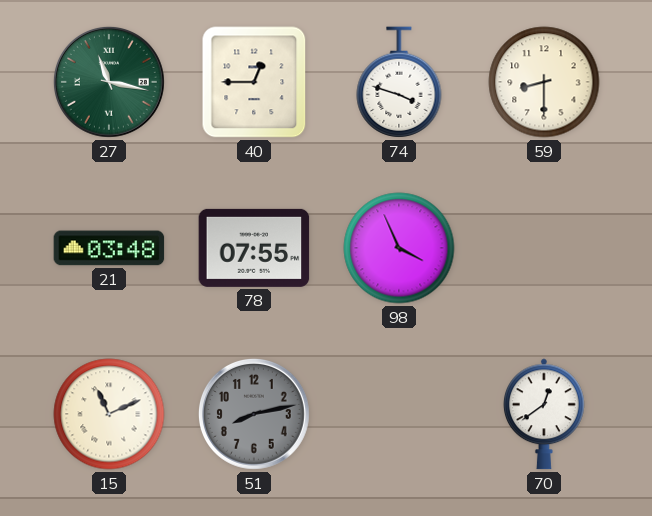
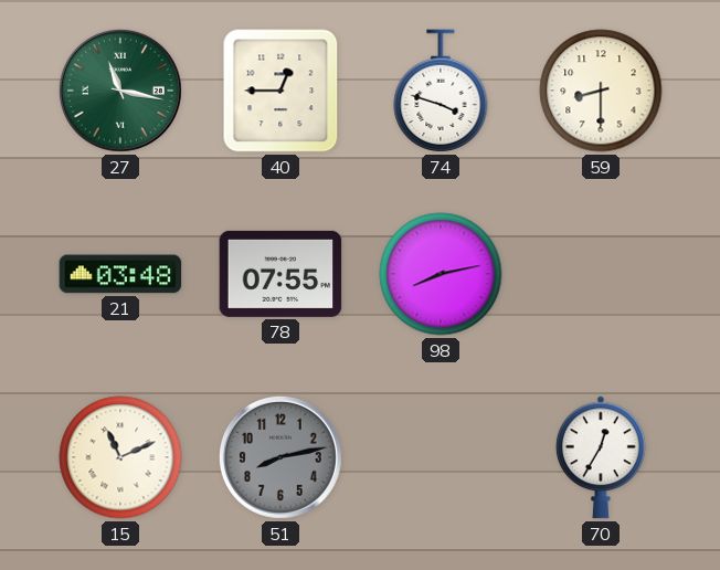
98: 3:56 -> 8:13
70: 12:39 -> 12:35
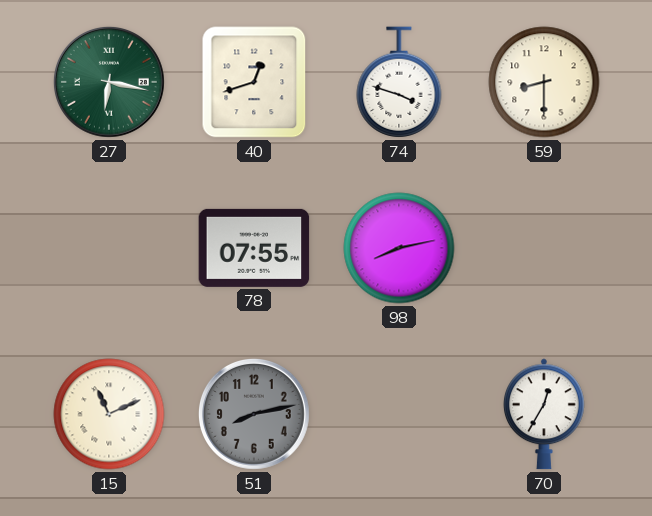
27: 11:17 -> 6:17
40: 12:45 -> 12:42
21: 03:48 -> none
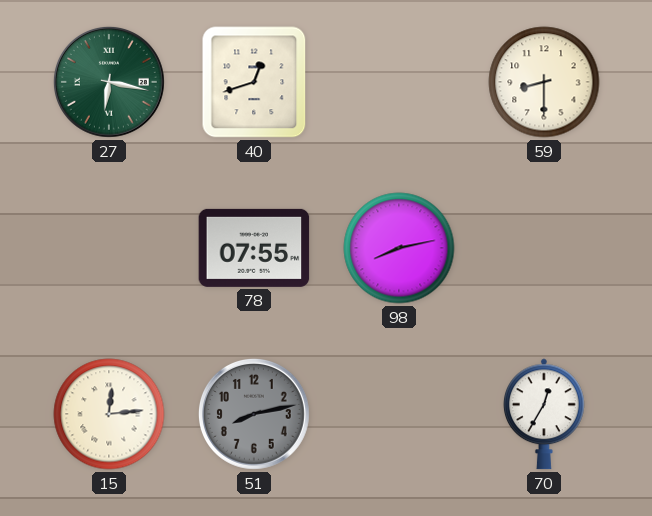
74: 3:48 -> none
15: 11:11 -> 12:14
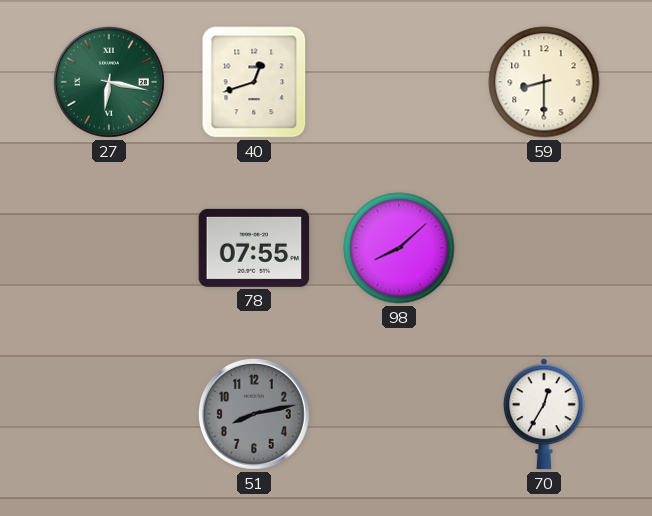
98: 8:13 -> 8:08
15: 12:14 -> none
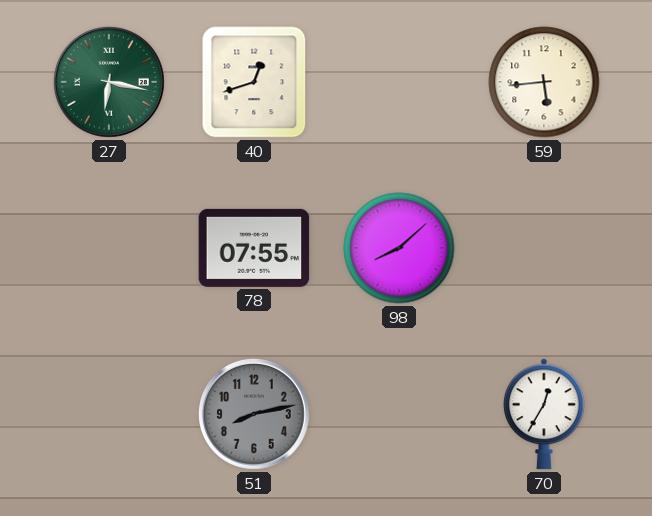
59: 8:30 -> 5:44
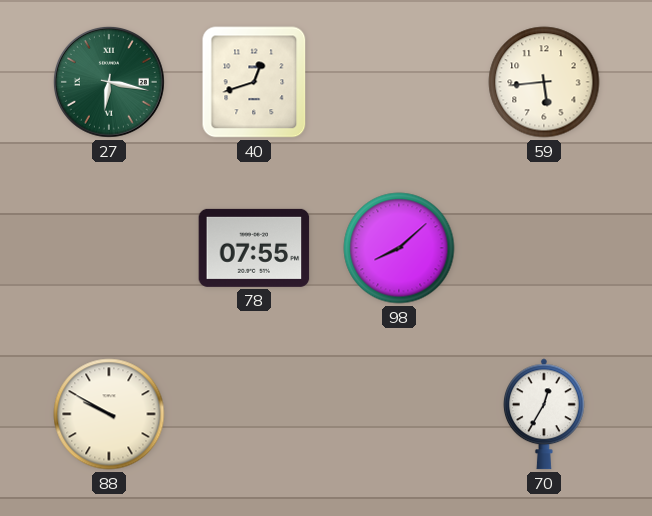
88: none -> 9:50
51: 8:13 -> none
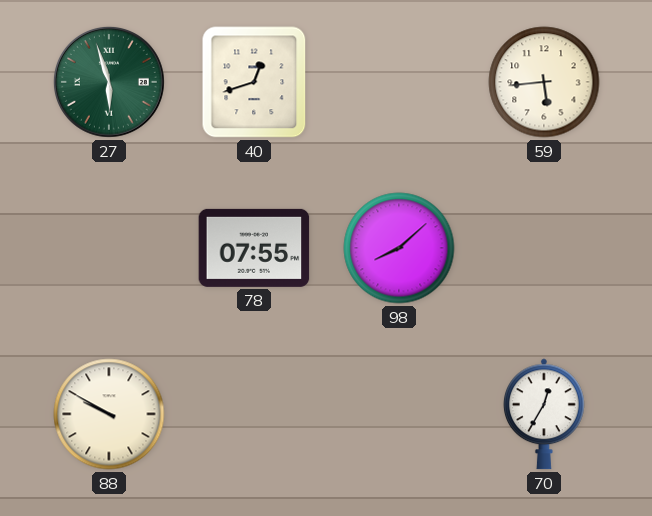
27: 6:17 -> 5:57
